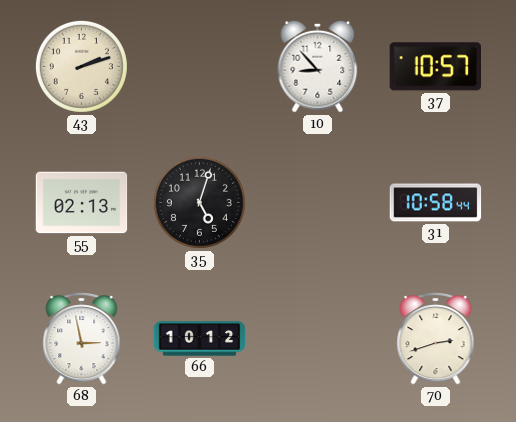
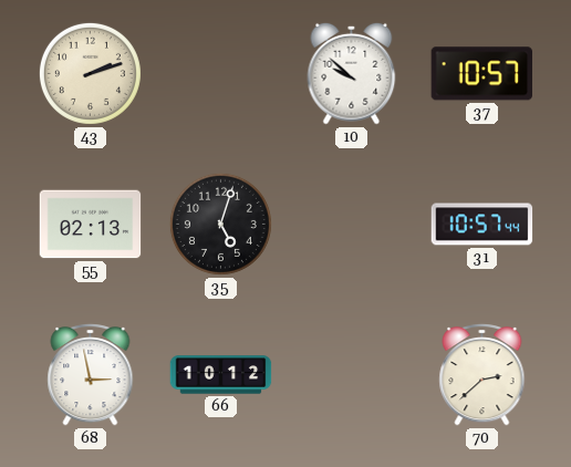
10: 8:53 -> 9:52
31: 10:58 -> 10:57
70: 2:42 -> 2:38
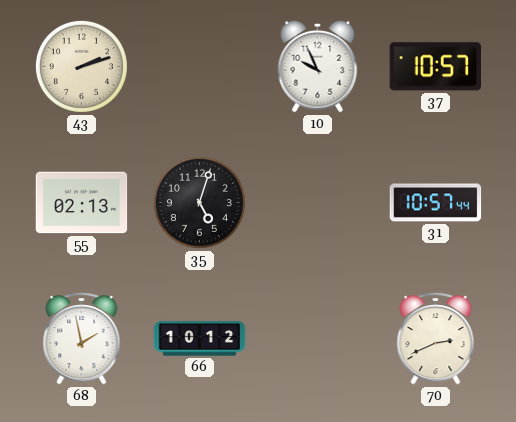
10: 9:52 -> 9:56
68: 2:58 -> 1:58
70: 2:38 -> 2:41
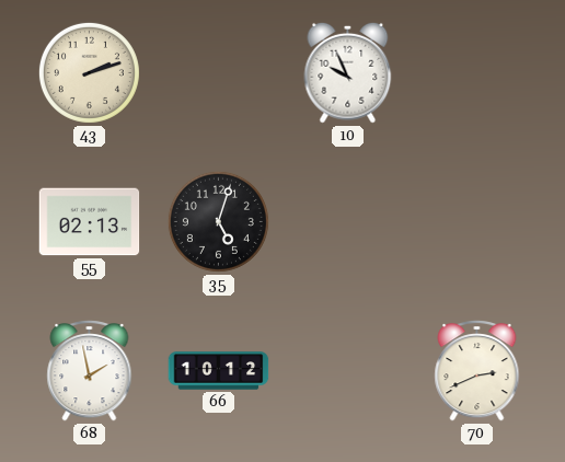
37: 10:57 -> none
31: 10:57 -> none
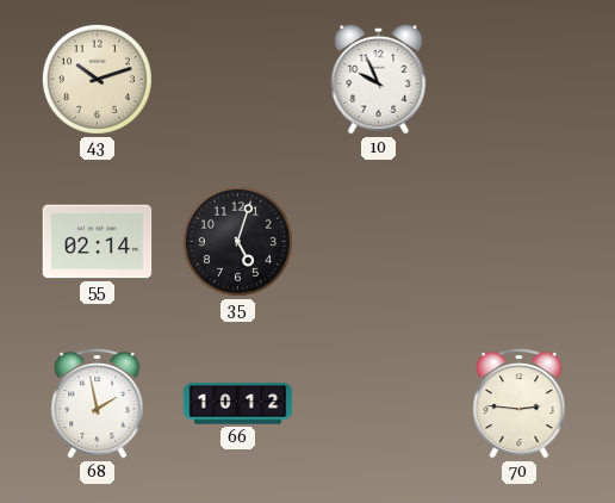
43: 2:12 -> 10:12
55: 02:13 -> 02:14
70: 2:41 -> 2:46
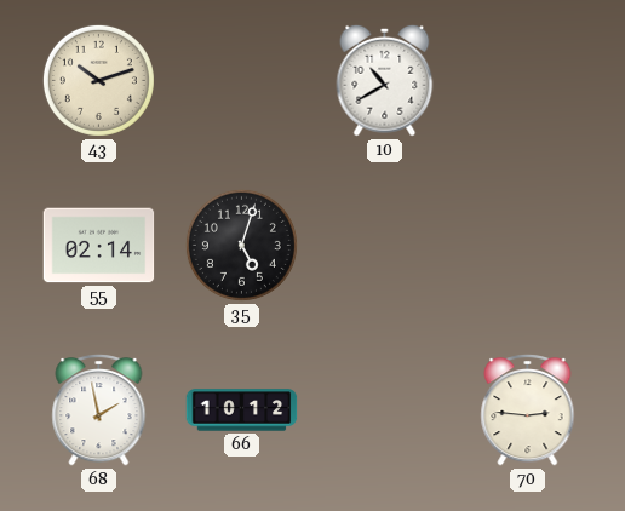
10: 9:56 -> 10:40
